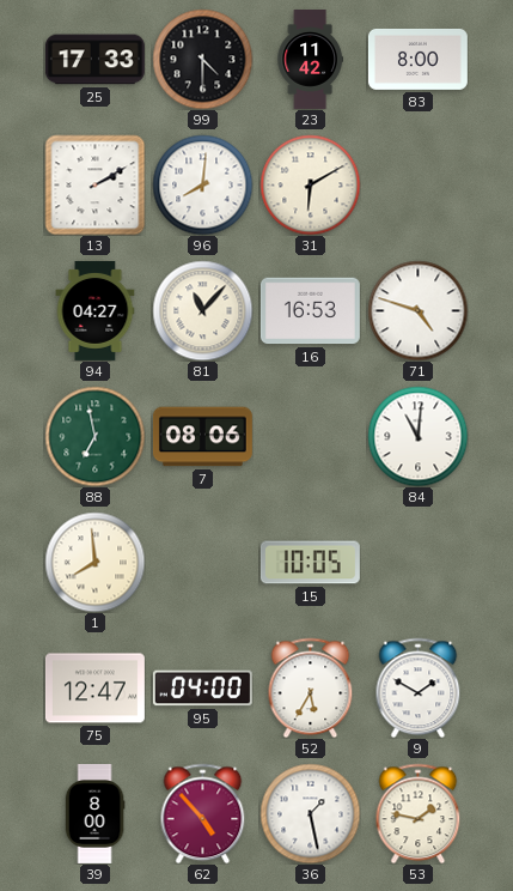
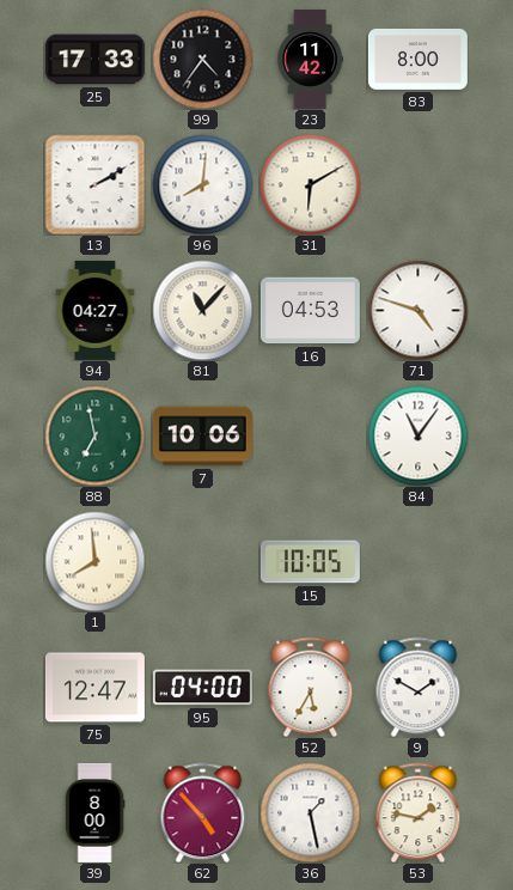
99: 4:30 -> 4:36
16: 16:53 -> 04:53
7: 08:06 -> 10:06
84: 11:01 -> 11:06
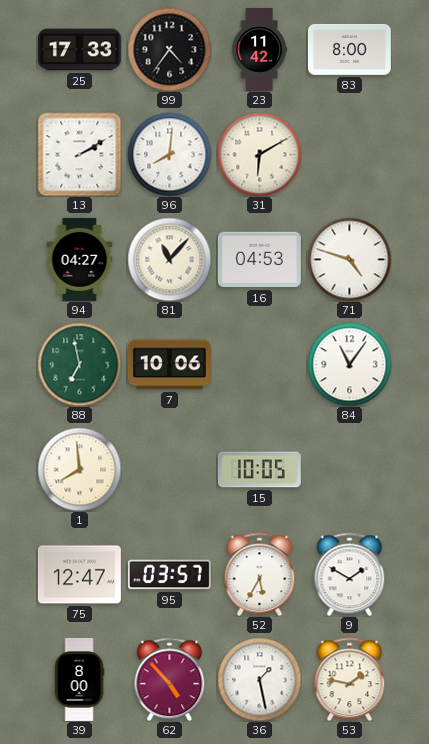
95: 04:00 -> 03:57
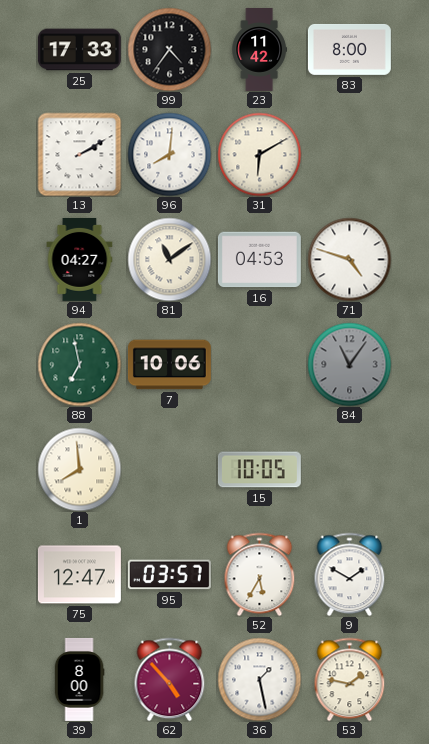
81: 11:07 -> 11:09
84 dial: white -> grey
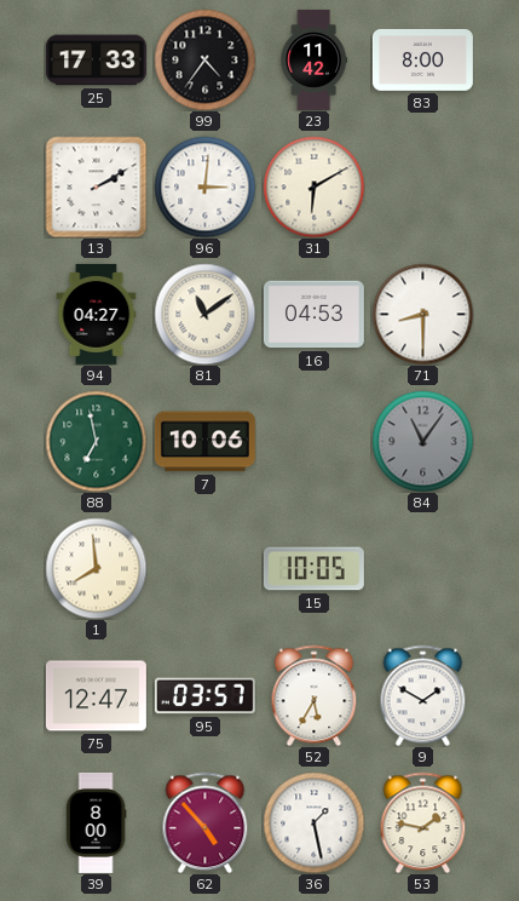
96: 8:01 -> 3:01
71: 4:48 -> 8:30
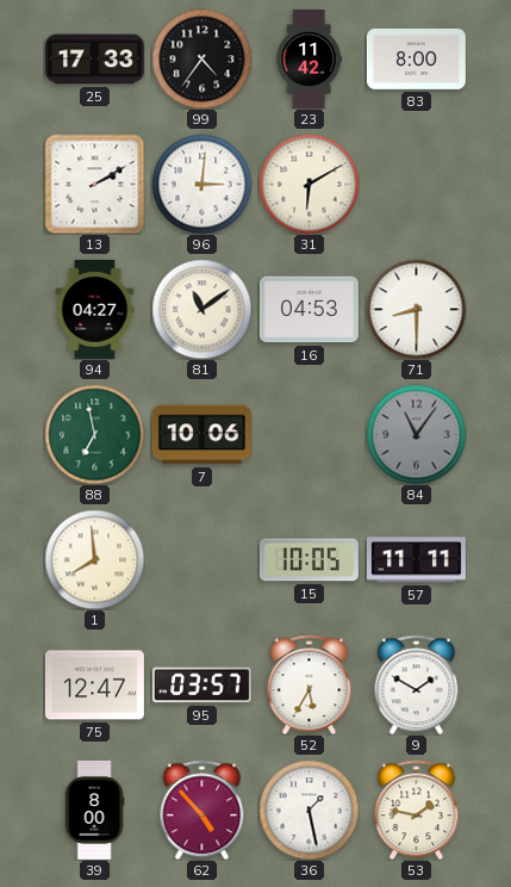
57: none -> 11:11
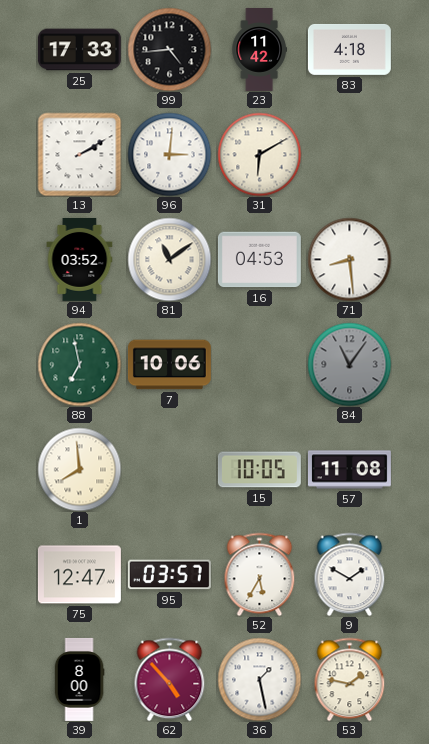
99: 4:36 -> 4:44
83: 8:00 -> 4:18
94: 04:27 -> 03:52
71: 8:30 -> 8:29
57: 11:11 -> 11:08
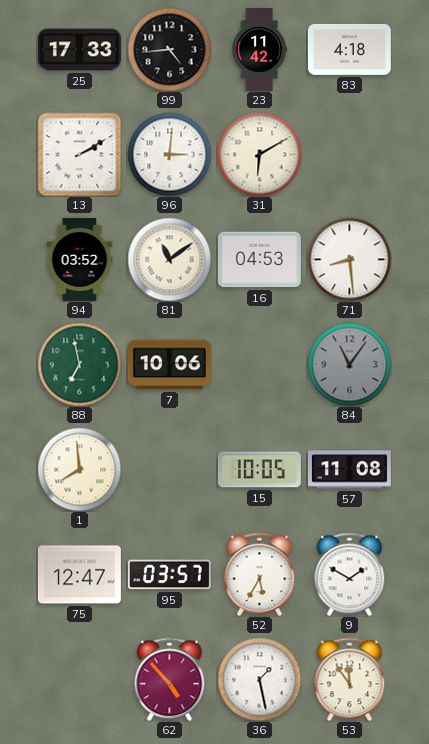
39: 8:00 -> none
53: 1:47 -> 11:54
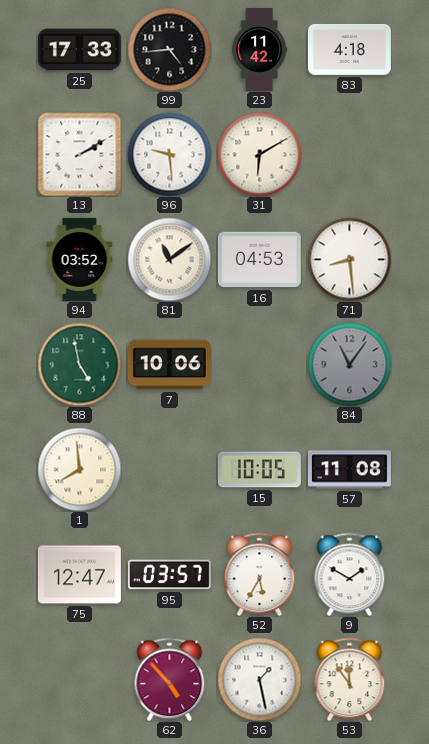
96: 3:01 -> 9:29
88: 6:58 -> 4:58
